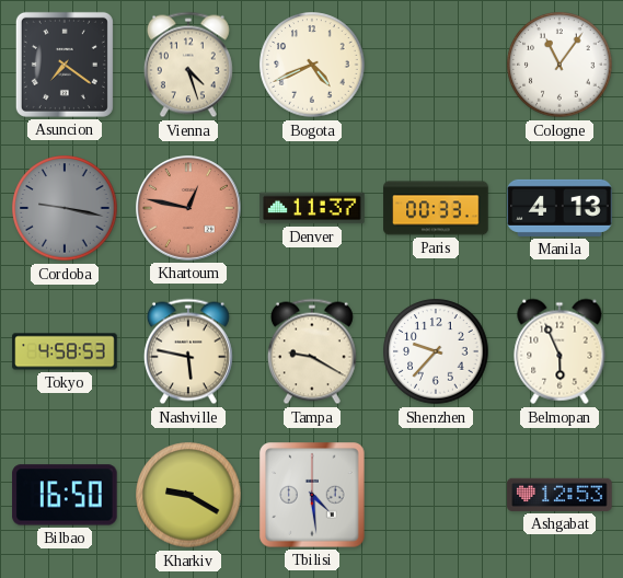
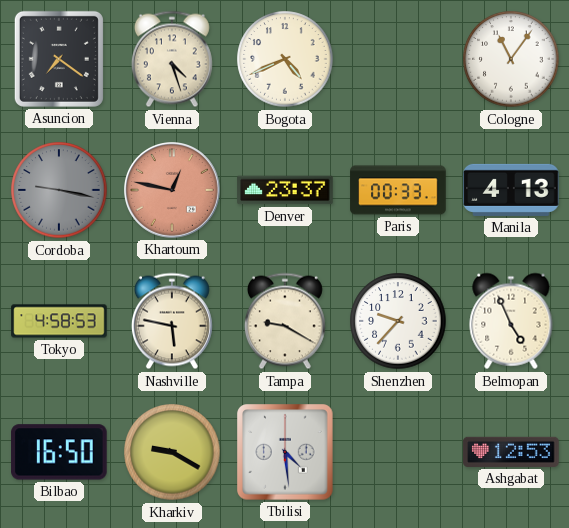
Denver: 11:37 -> 23:37
Belmopan: 5:56 -> 4:56
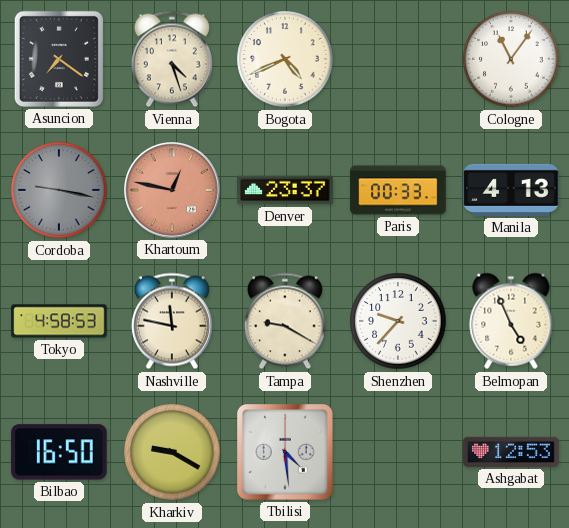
Nashville: 5:47 -> 11:47
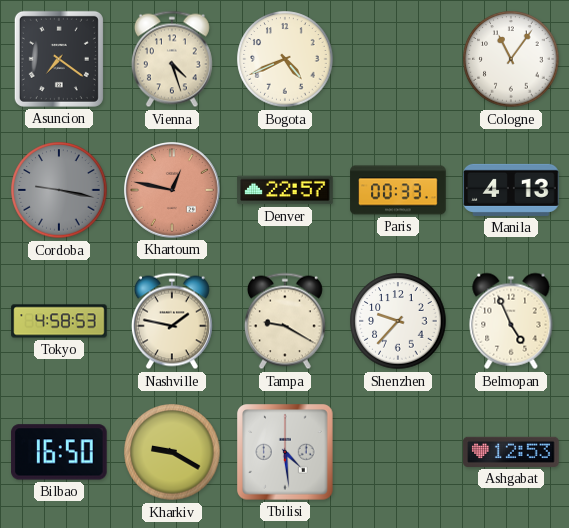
Denver: 23:37 -> 22:57
Nashville: 11:47 -> 1:47
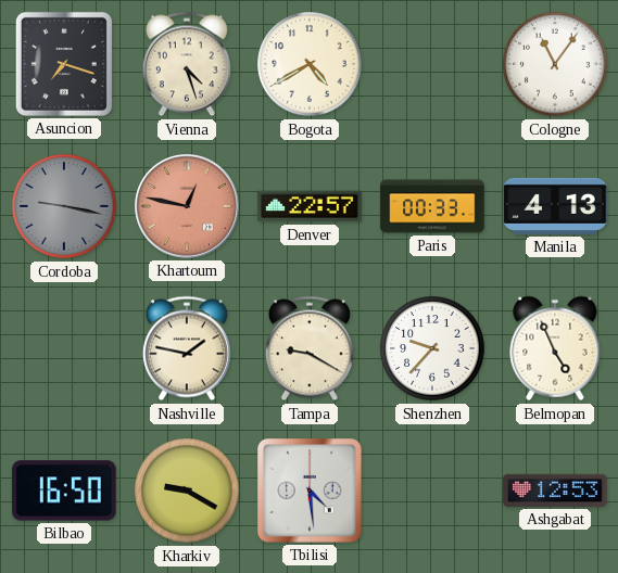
Asuncion: 7:21 -> 7:18
Bogota: 4:41 -> 4:40
Tokyo: 4:58 -> none
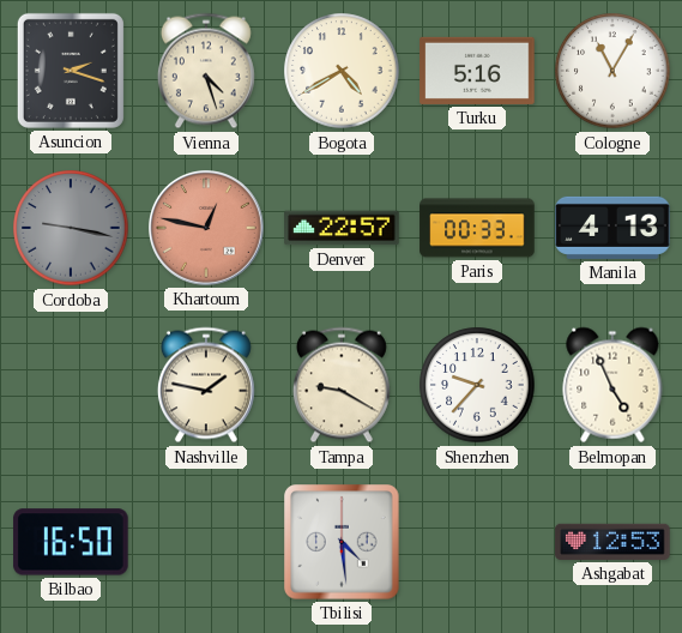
Asuncion: 7:18 -> 2:18
Turku: none -> 5:16
Cologne: 11:06 -> 11:05
Kharkiv: 9:20 -> none
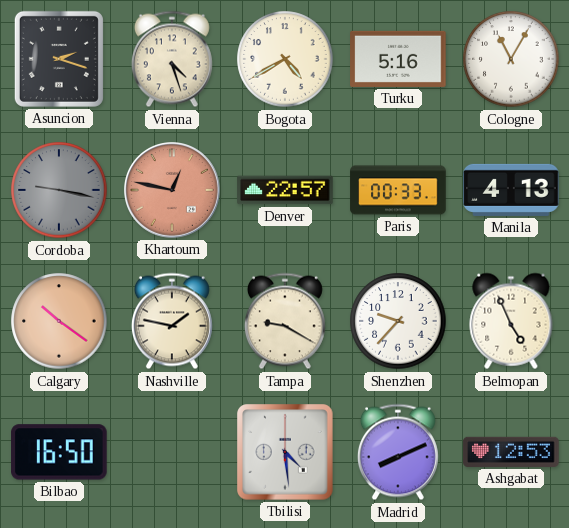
Calgary: none -> 10:21
Madrid: none -> 8:11
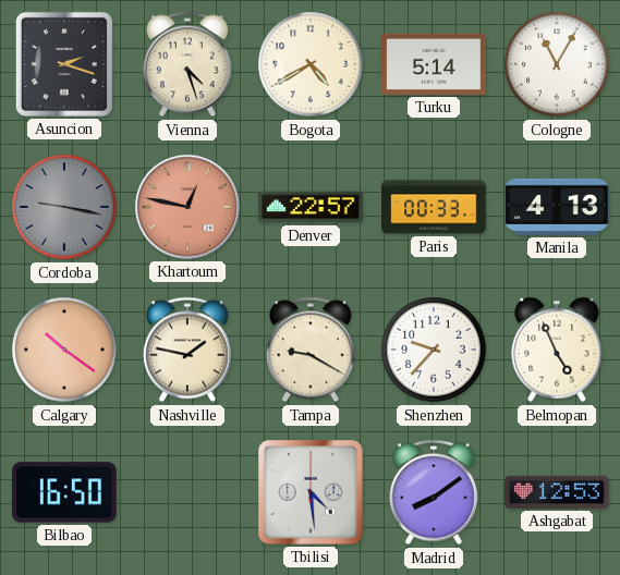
Turku: 5:16 -> 5:14
Madrid: 8:11 -> 8:09
